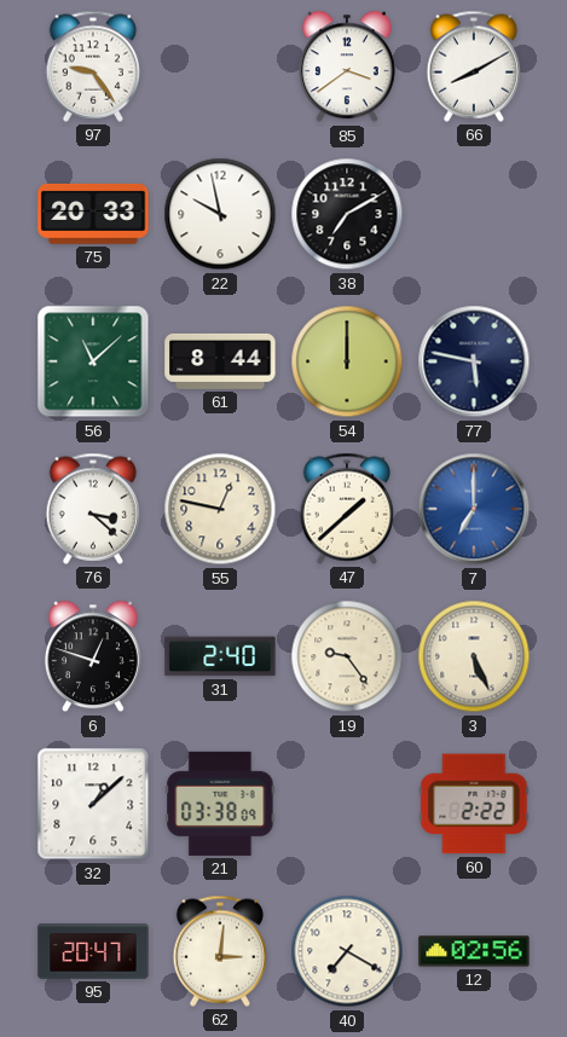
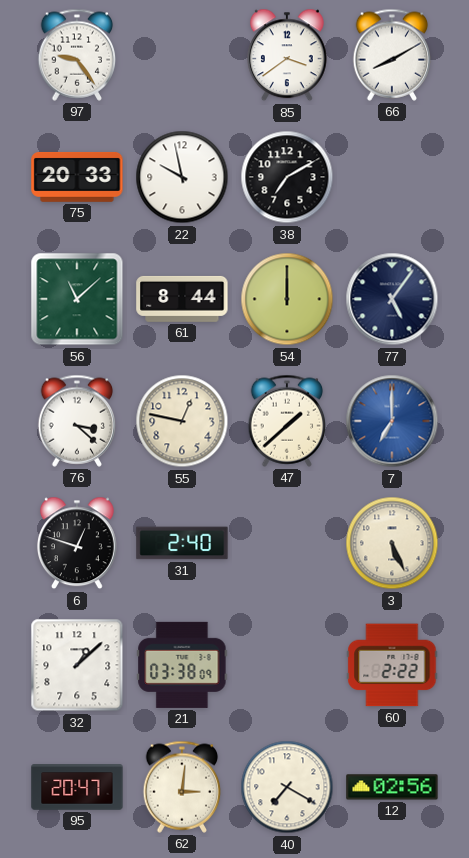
77: 5:47 -> 5:06
19: 9:24 -> none
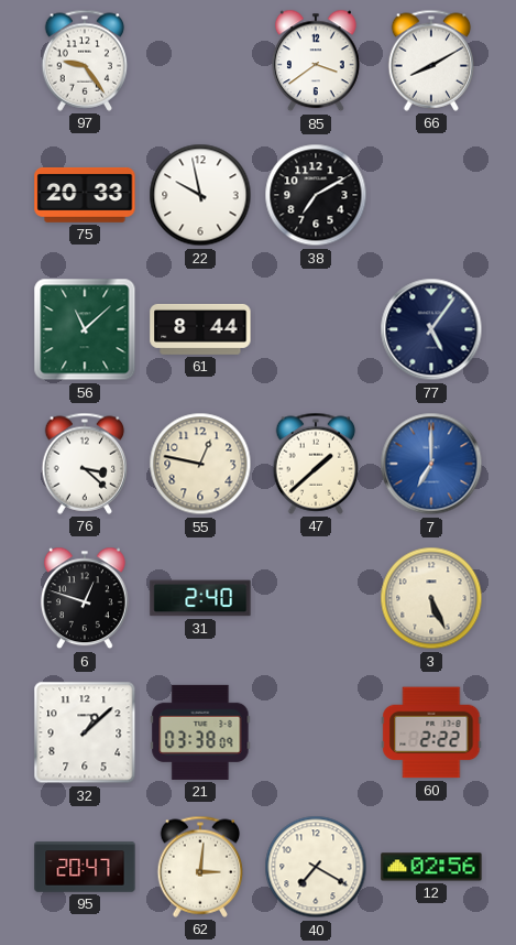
54: 12:00 -> none
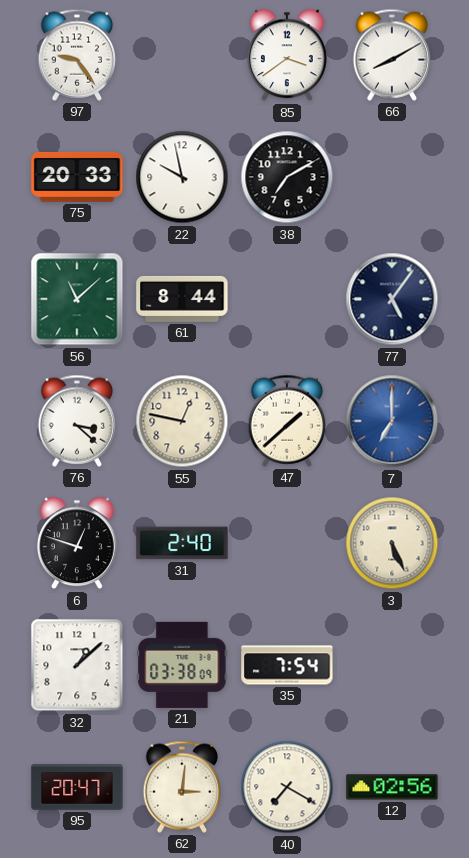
35: none -> 7:54
60: 2:22 -> none
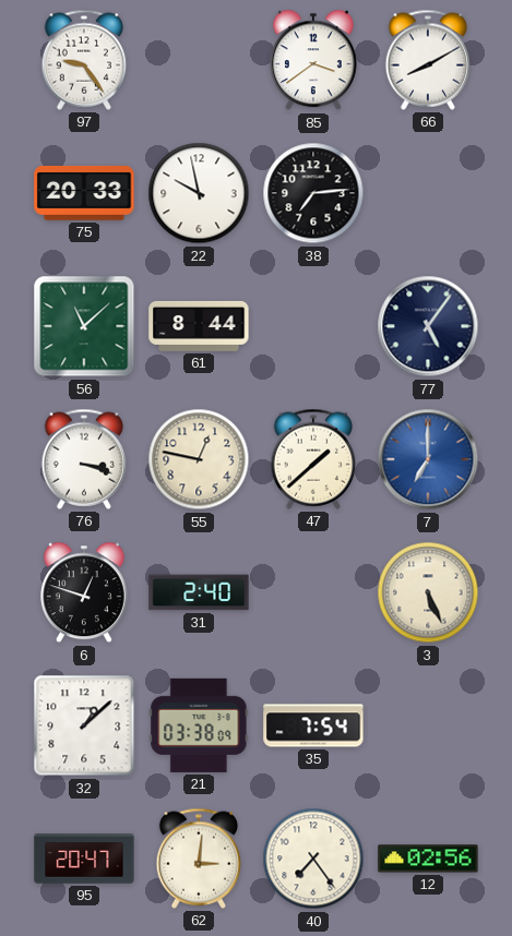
38: 7:10 -> 7:14
76: 3:22 -> 3:18
40: 7:20 -> 7:24
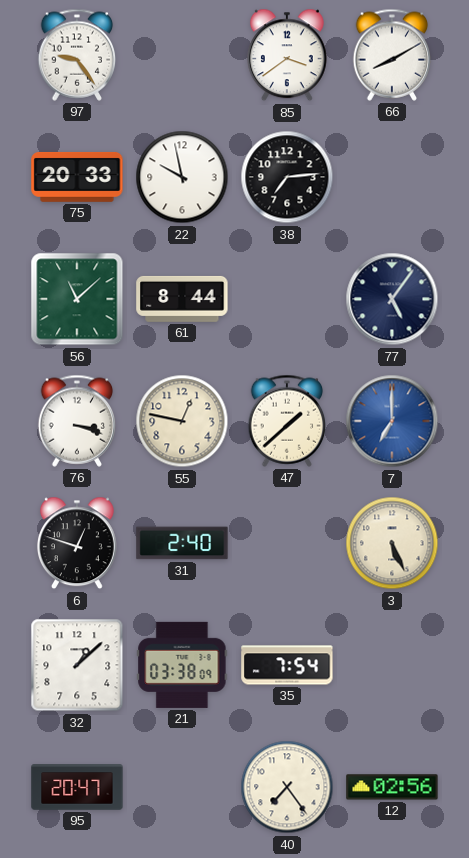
62: 3:01 -> none
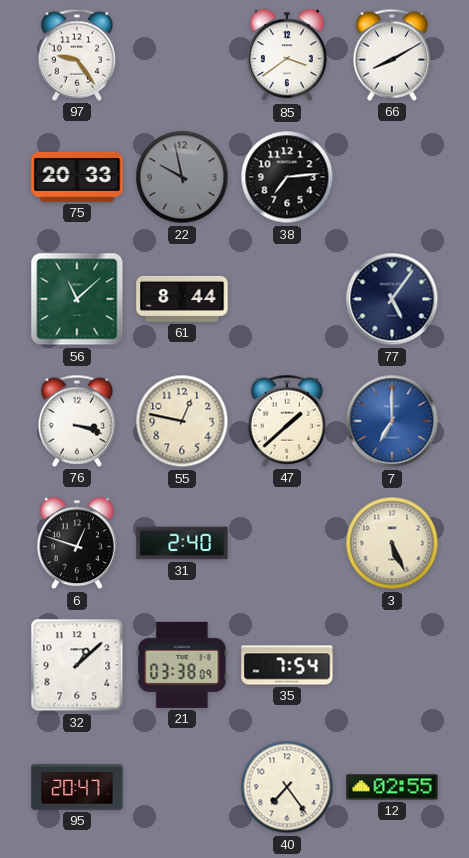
22 dial: white -> grey
12: 02:56 -> 02:55
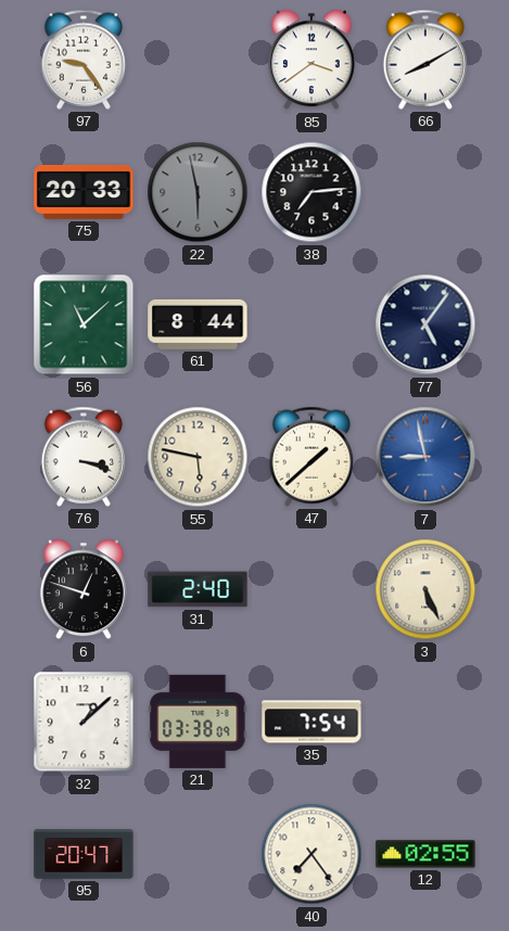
22: 9:58 -> 5:58
55: 12:47 -> 5:47
7: 7:00 -> 8:58
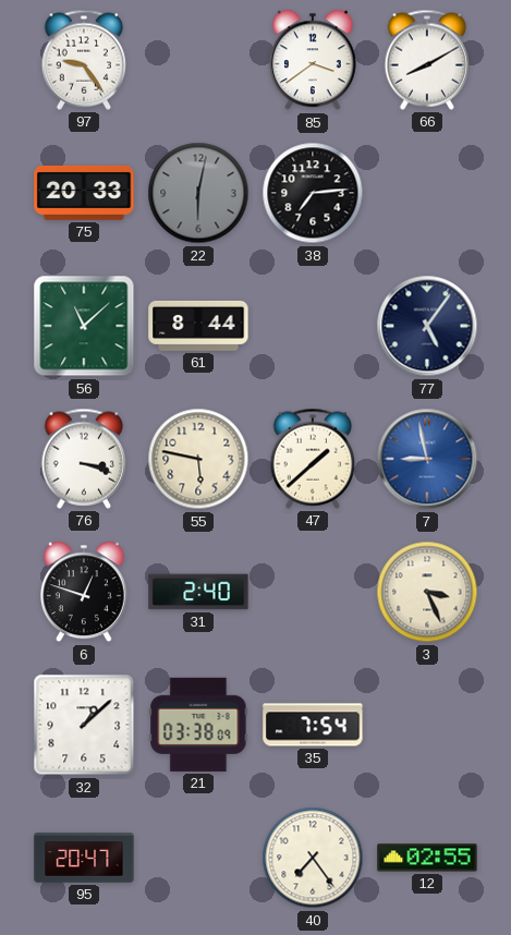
22: 5:58 -> 6:02
3: 5:26 -> 3:26
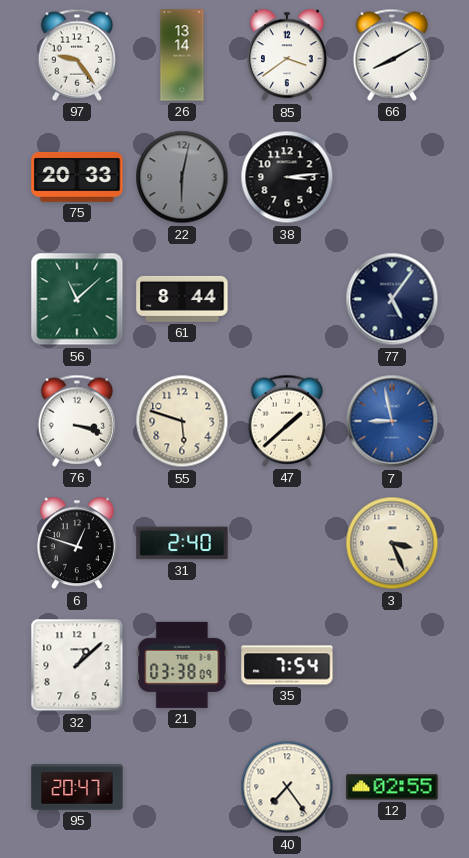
26: none -> 13:14
38: 7:14 -> 3:14
55: 5:47 -> 5:48
